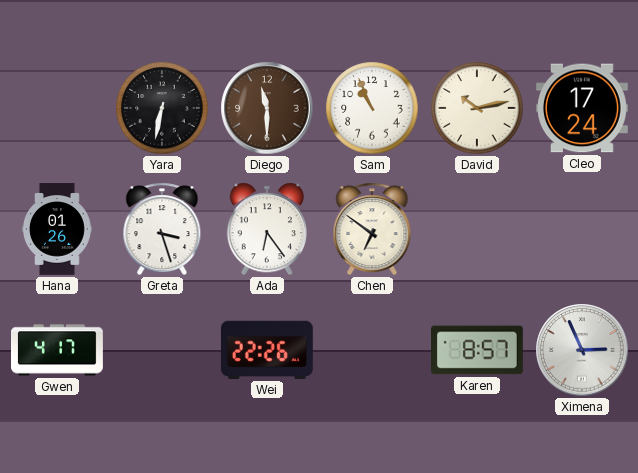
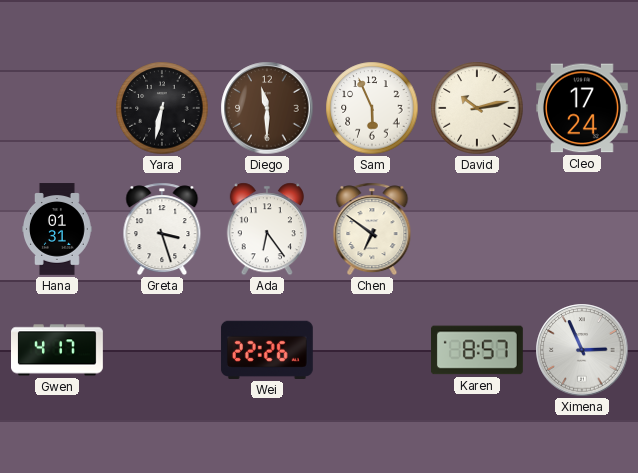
Sam: 10:56 -> 5:56
Hana: 01:26 -> 01:31
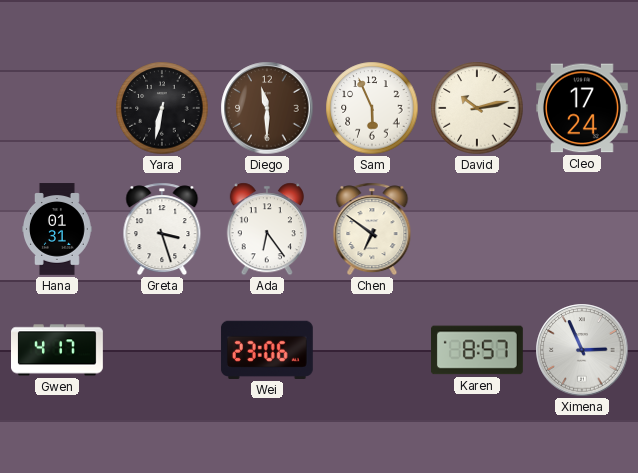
Wei: 22:26 -> 23:06
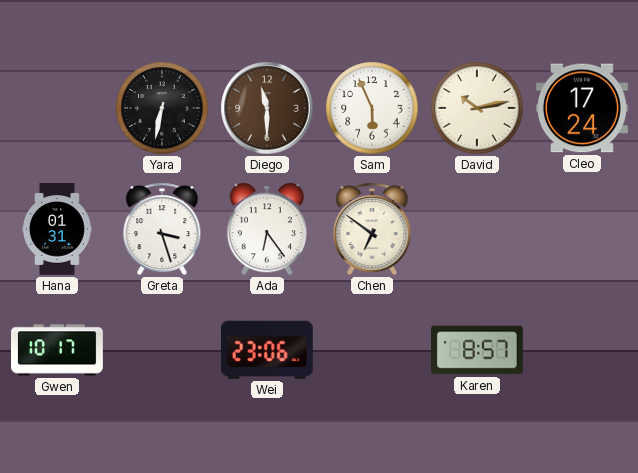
Gwen: 4:17 -> 10:17
Ximena: 2:56 -> none
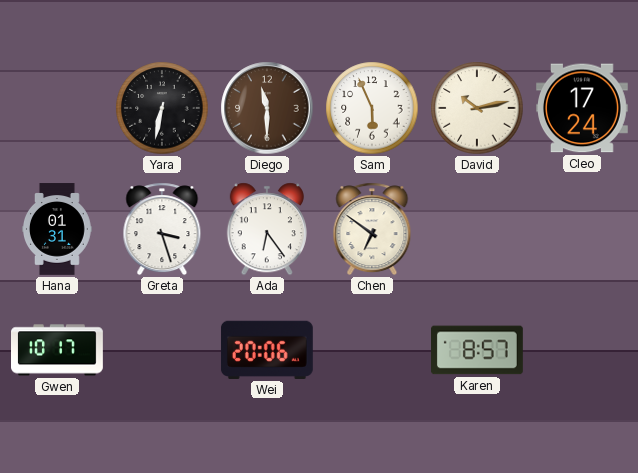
Wei: 23:06 -> 20:06
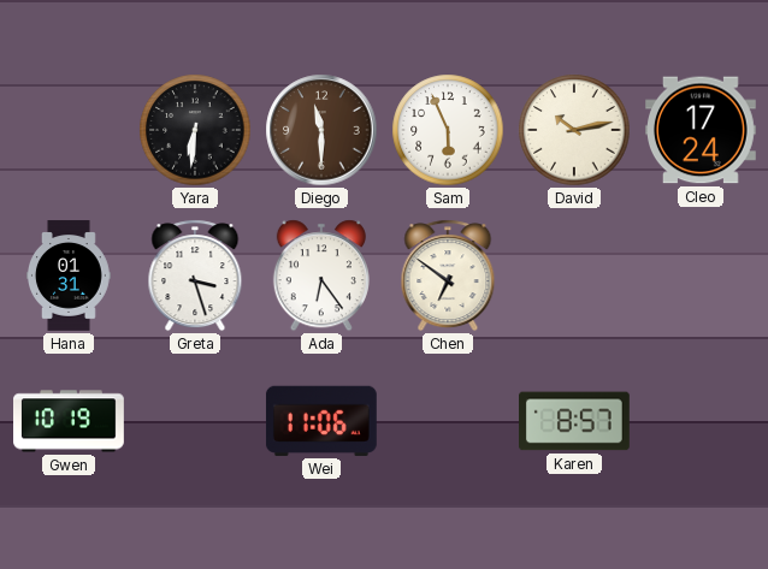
Yara: 6:32 -> 6:31
Gwen: 10:17 -> 10:19
Wei: 20:06 -> 11:06
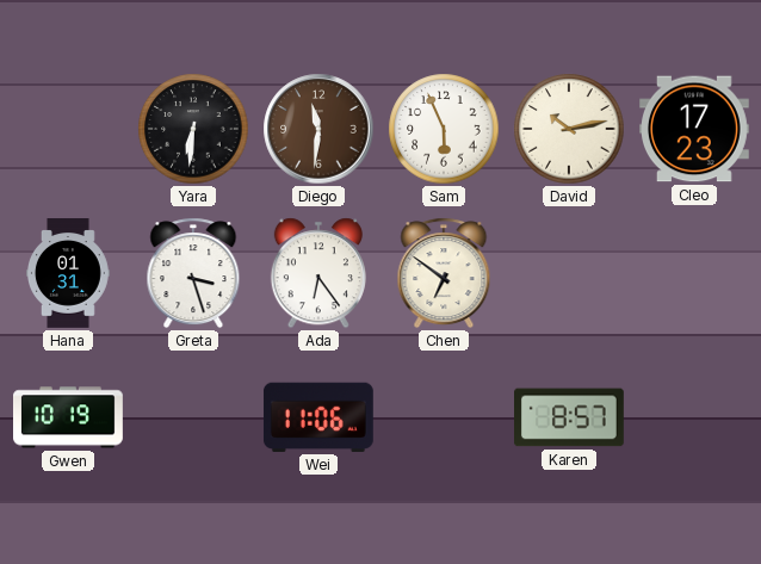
Diego: 11:30 -> 11:31
Cleo: 17:24 -> 17:23
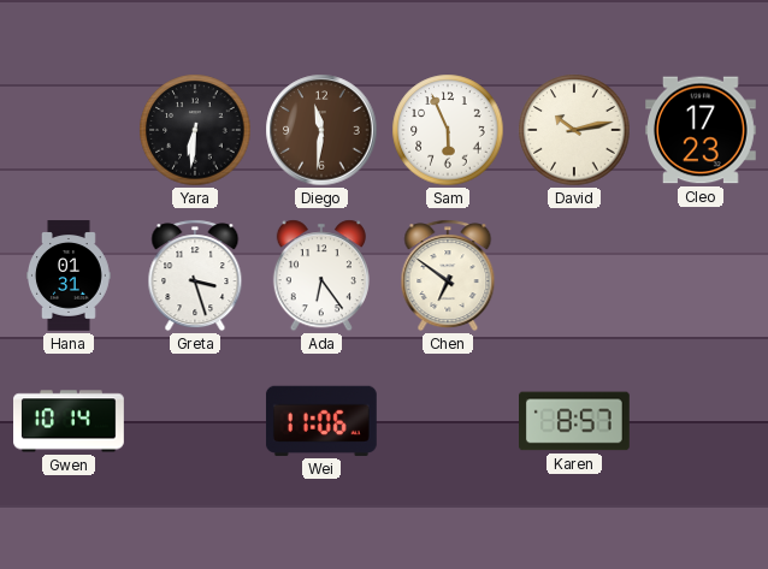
Gwen: 10:19 -> 10:14
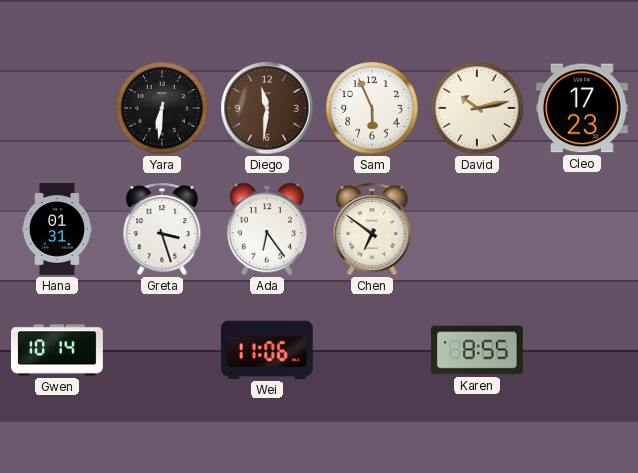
Karen: 8:57 -> 8:55
